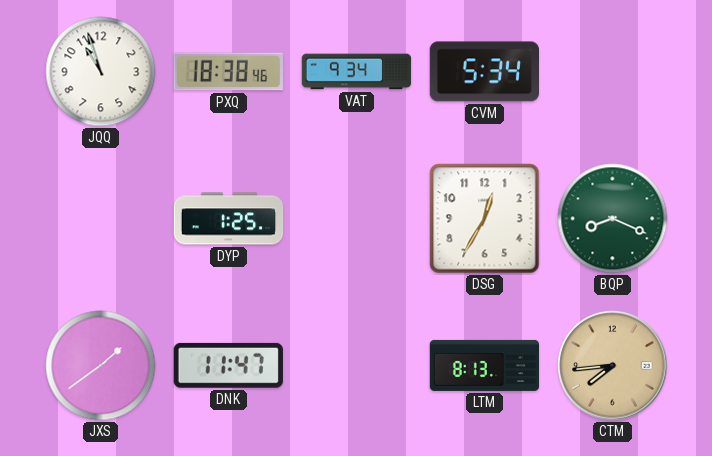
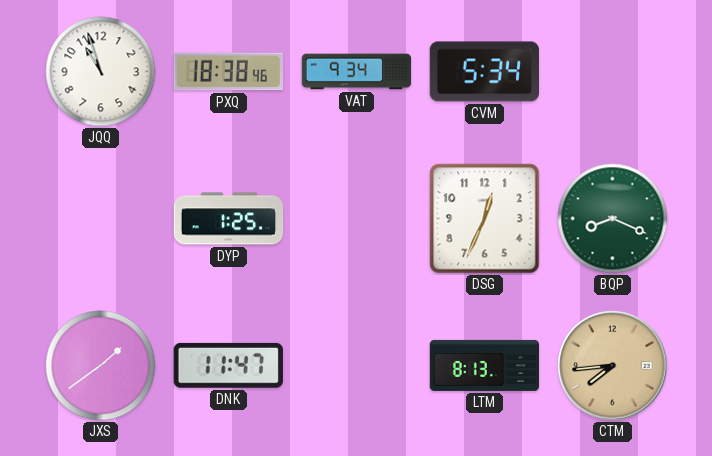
DSG: 12:35 -> 12:34
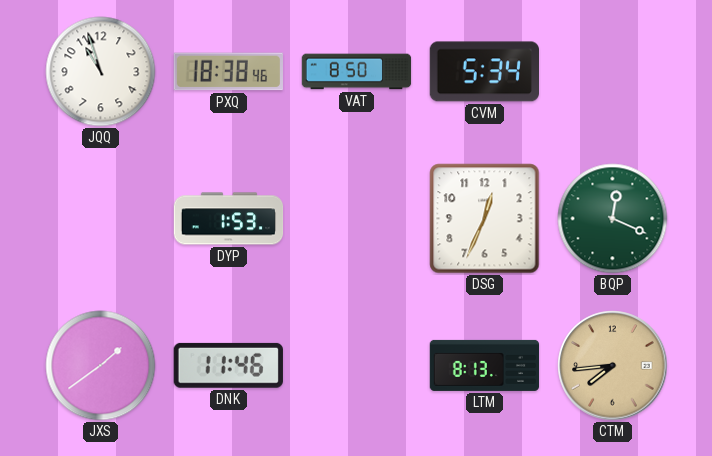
VAT: 9:34 -> 8:50
DYP: 1:25 -> 1:53
BQP: 8:19 -> 12:19
DNK: 11:47 -> 11:46
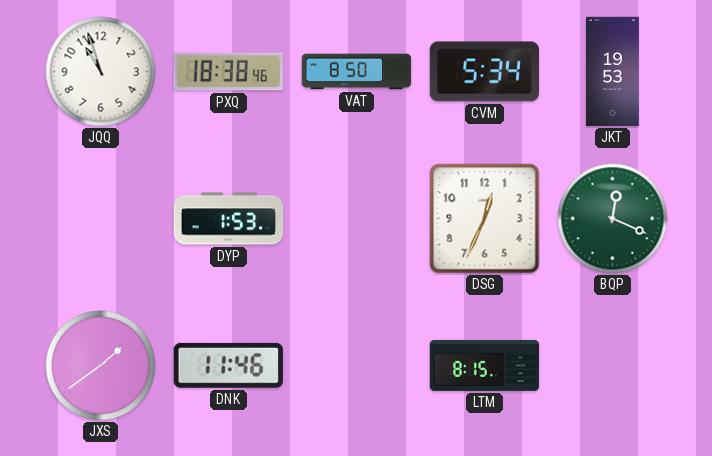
JKT: none -> 19:53
LTM: 8:13 -> 8:15
CTM: 7:44 -> none
